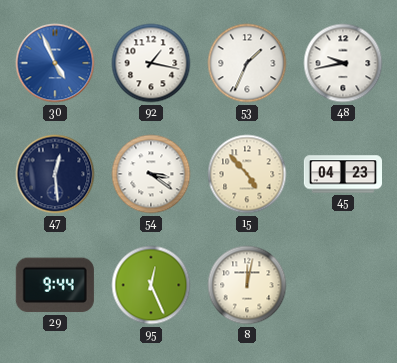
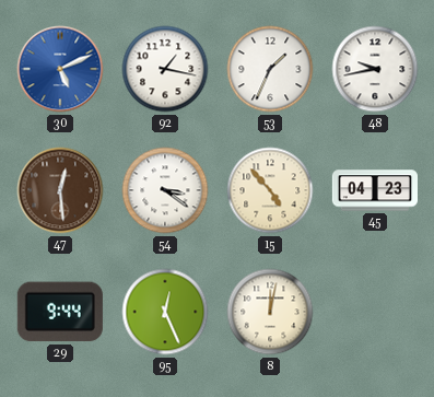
30: 4:56 -> 5:11
47 dial: navy -> brown
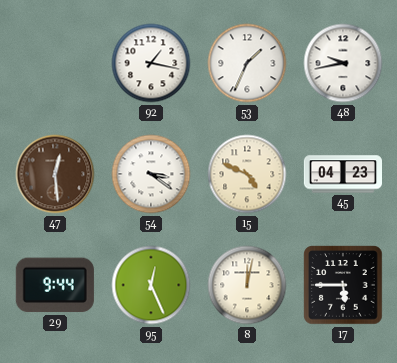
30: 5:11 -> none
15: 4:53 -> 4:49
17: none -> 5:45
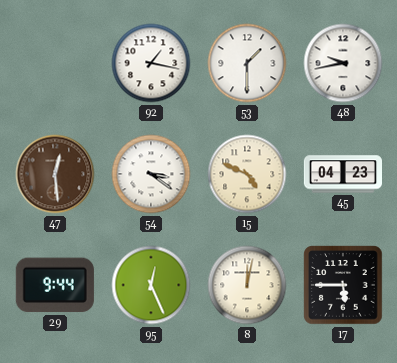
53: 1:34 -> 1:30
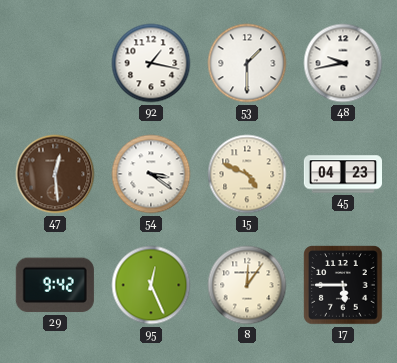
29: 9:44 -> 9:42
8: 12:02 -> 12:06
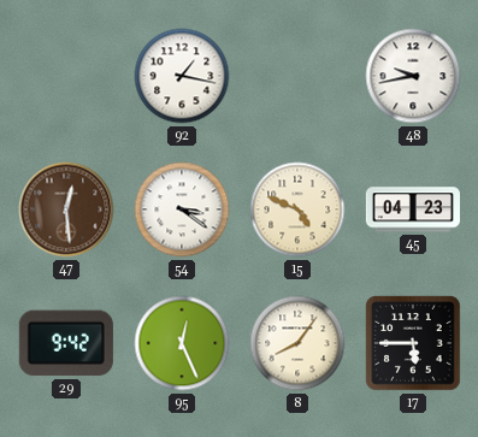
53: 1:30 -> none
8: 12:06 -> 8:06
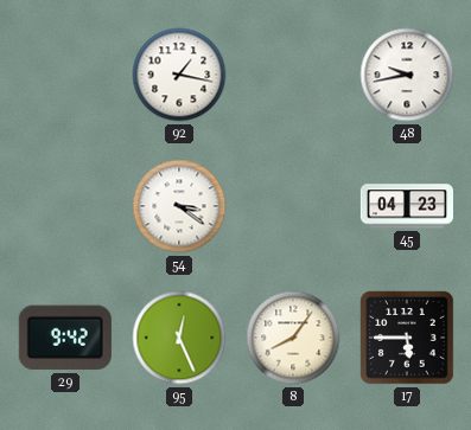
47: 12:29 -> none
15: 4:49 -> none
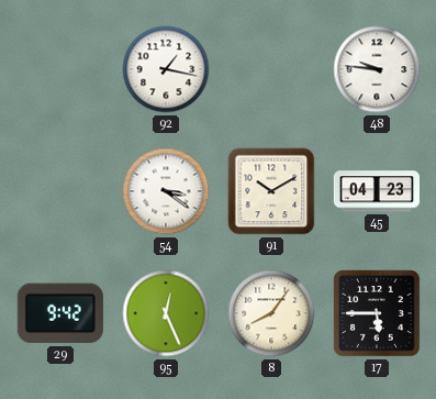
48: 9:43 -> 9:46
91: none -> 10:10
